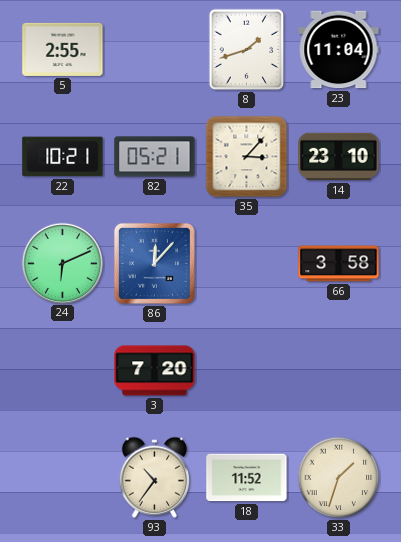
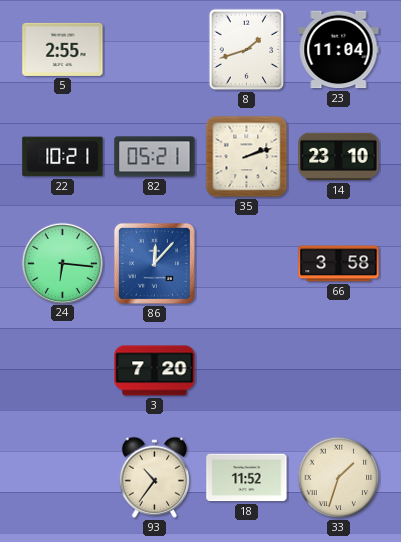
35: 3:07 -> 2:12
24: 6:11 -> 6:16
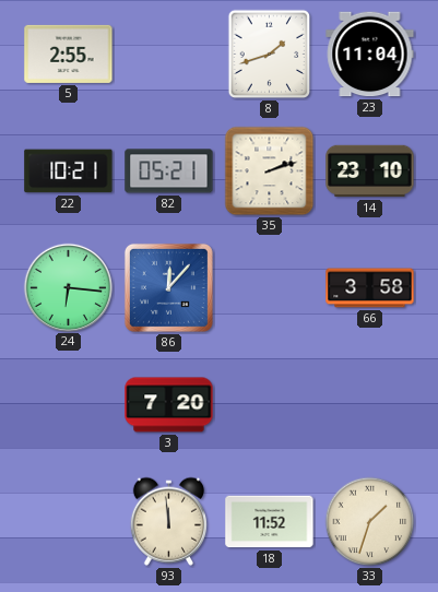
93: 10:36 -> 11:59
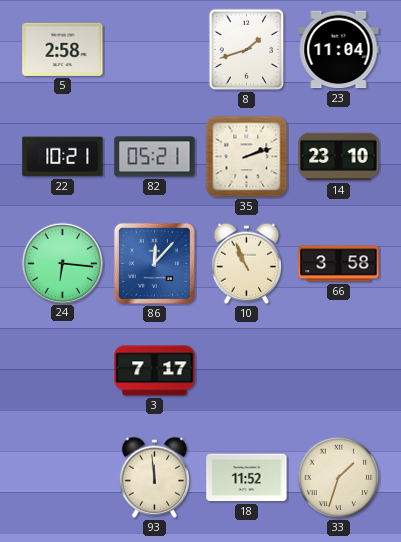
5: 2:55 -> 2:58
10: none -> 10:56
3: 7:20 -> 7:17
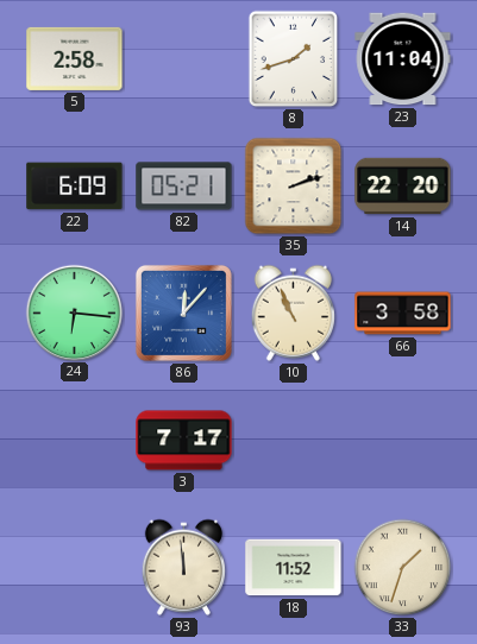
22: 10:21 -> 6:09
14: 23:10 -> 22:20
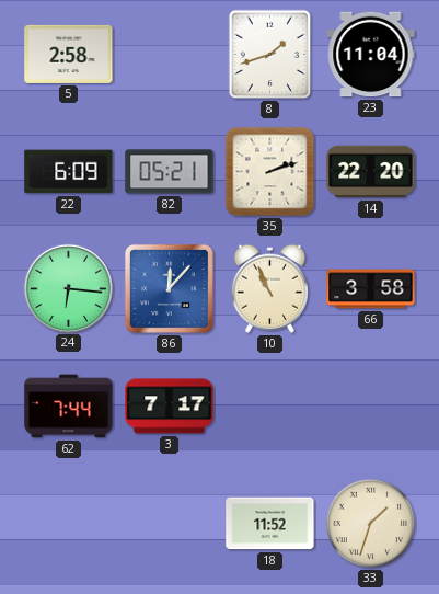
62: none -> 7:44
93: 11:59 -> none
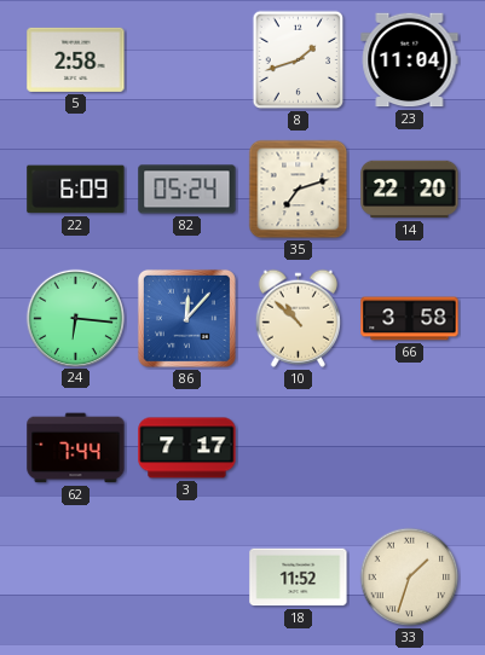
82: 05:21 -> 05:24
35: 2:12 -> 7:12
10: 10:56 -> 10:52
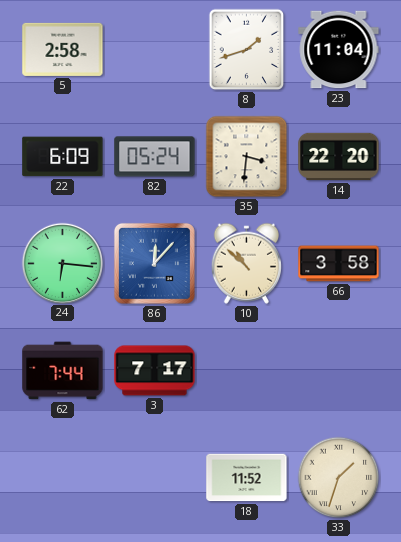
35: 7:12 -> 3:31
